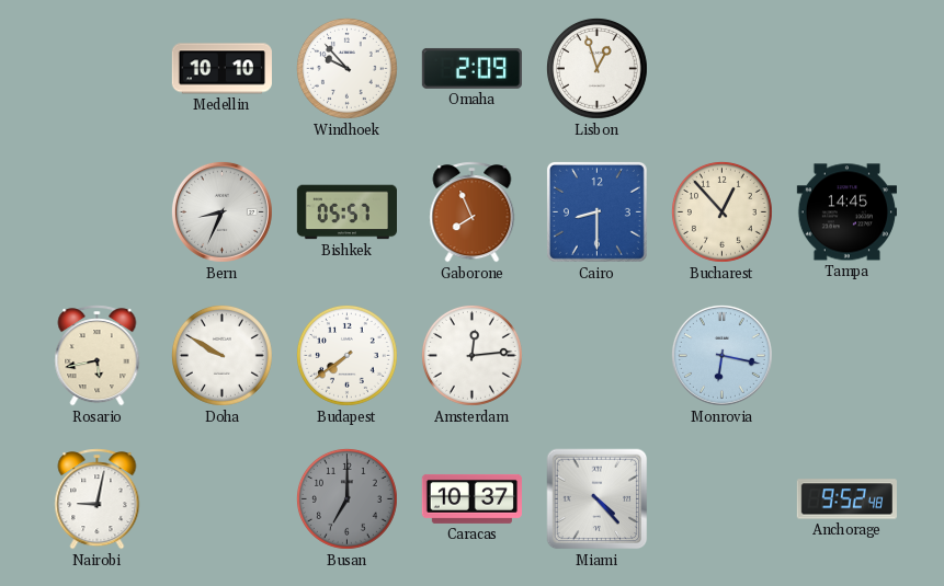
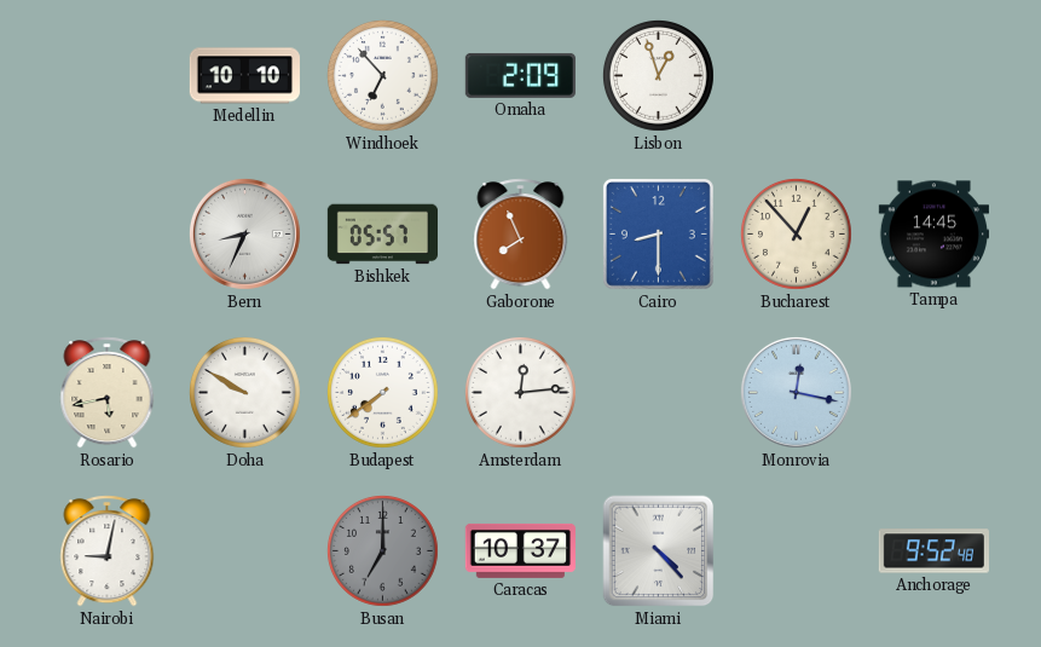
Windhoek: 9:53 -> 6:53
Monrovia: 6:17 -> 12:17
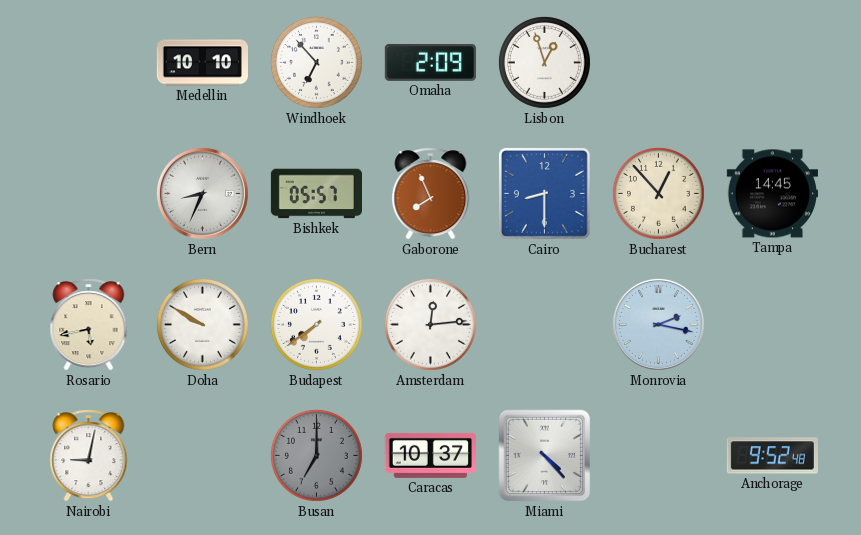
Monrovia: 12:17 -> 2:17
